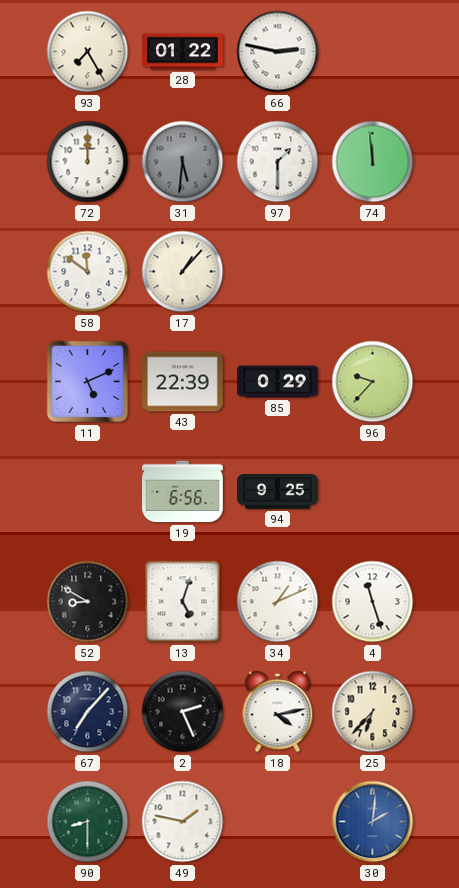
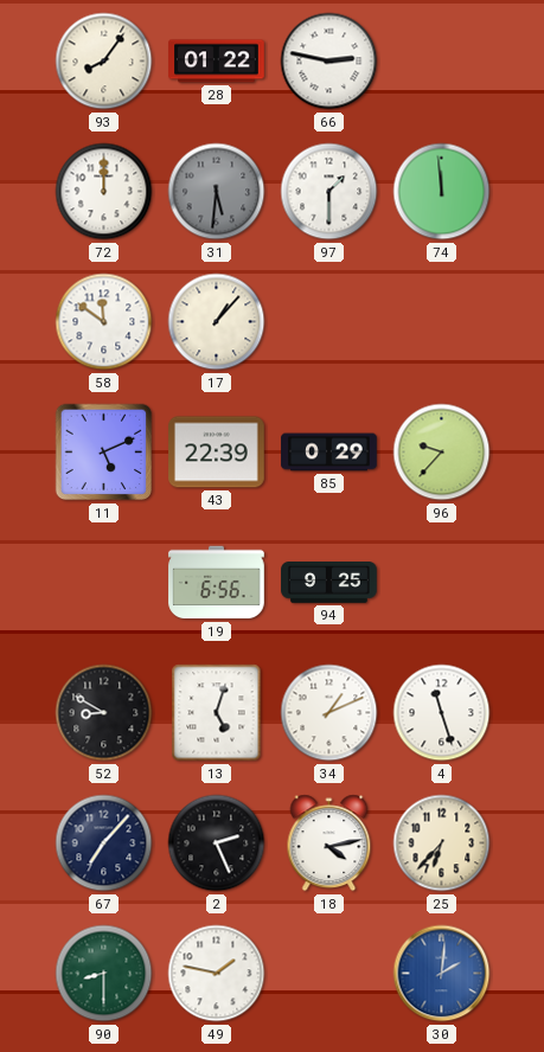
93: 7:25 -> 8:06
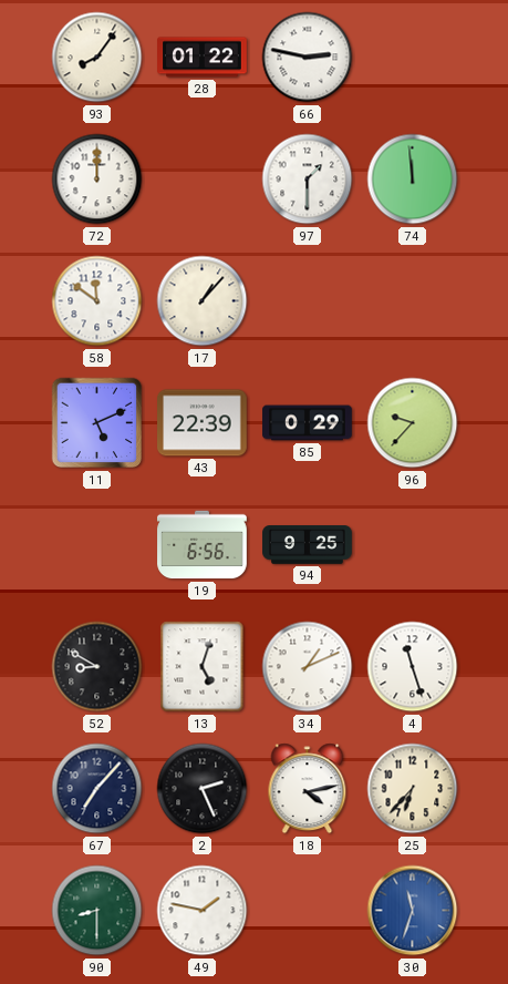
31: 5:31 -> none
30: 2:01 -> 11:33
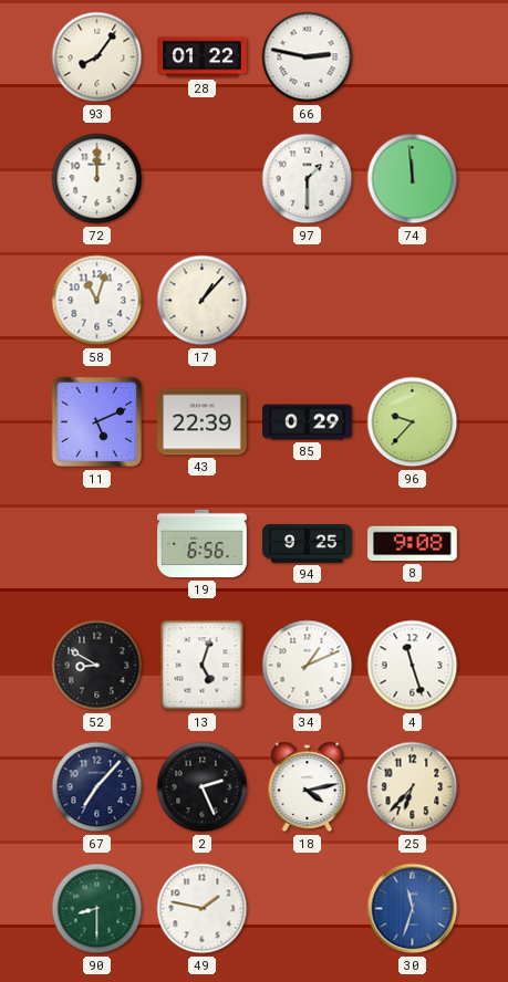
58: 11:51 -> 11:03
8: none -> 9:08
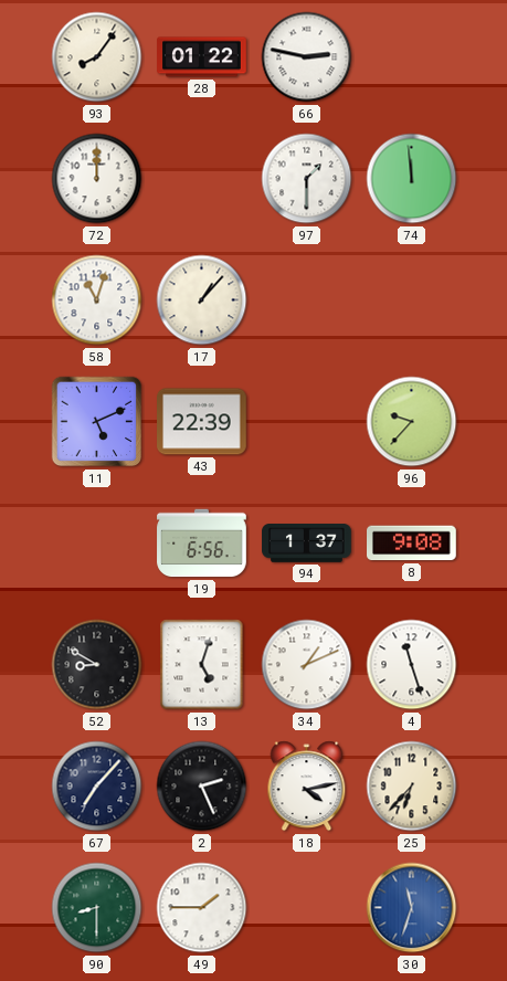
85: 0:29 -> none
94: 9:25 -> 1:37
49: 1:47 -> 1:45
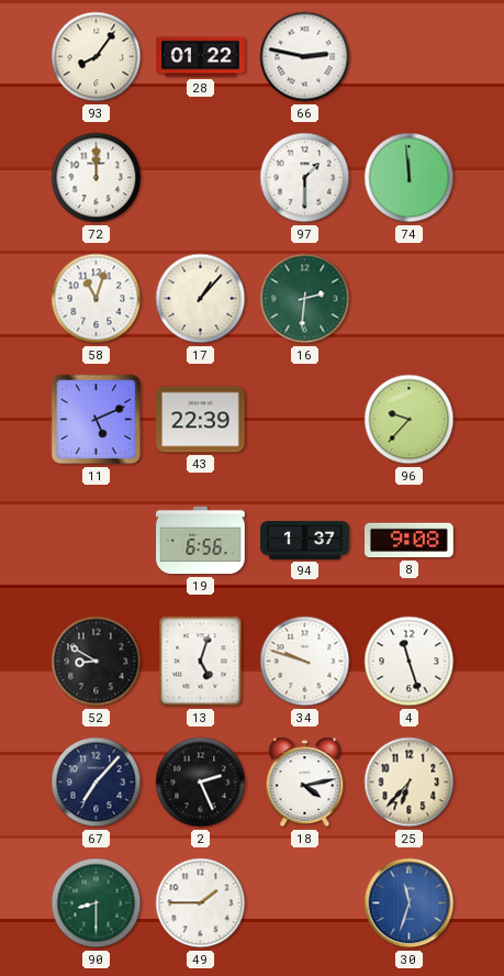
16: none -> 2:31
34: 1:11 -> 9:48
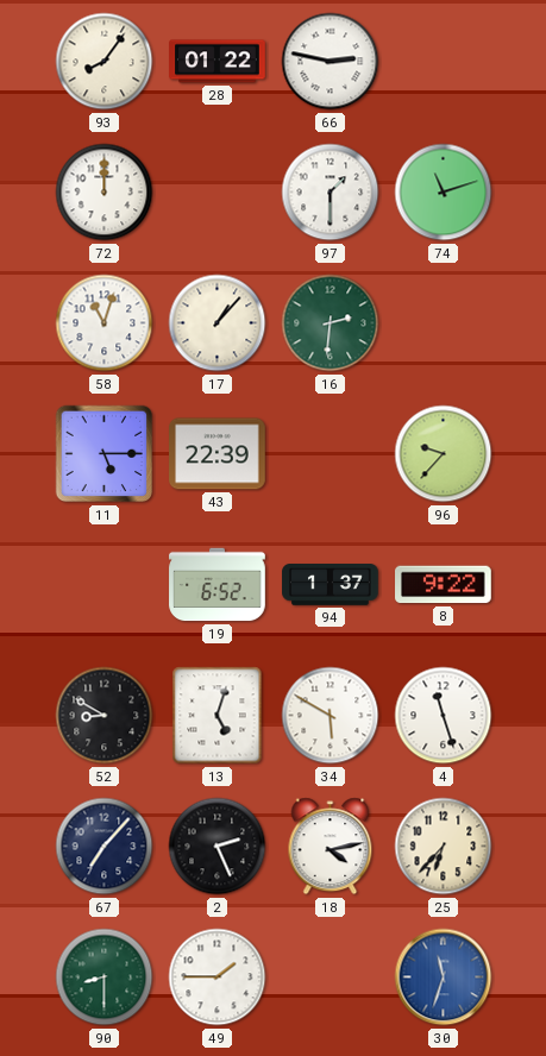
74: 11:59 -> 11:12
11: 5:11 -> 5:15
19: 6:56 -> 6:52
8: 9:08 -> 9:22
34: 9:48 -> 5:50
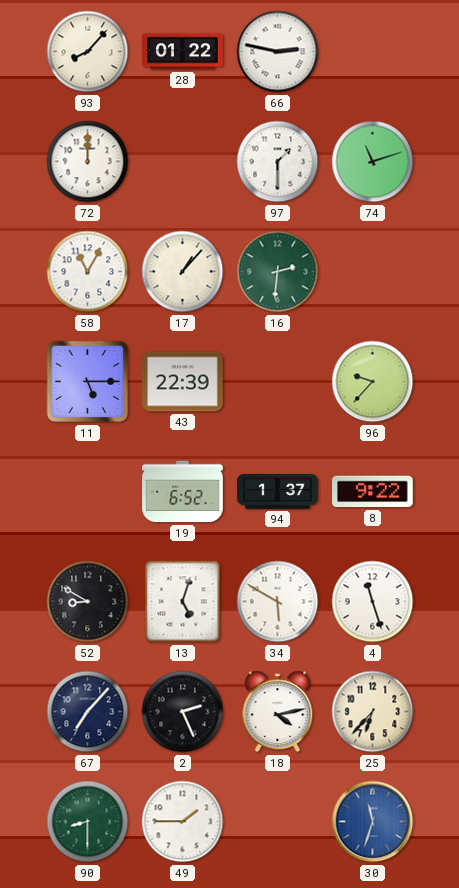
93: 8:06 -> 8:07
58: 11:03 -> 11:05
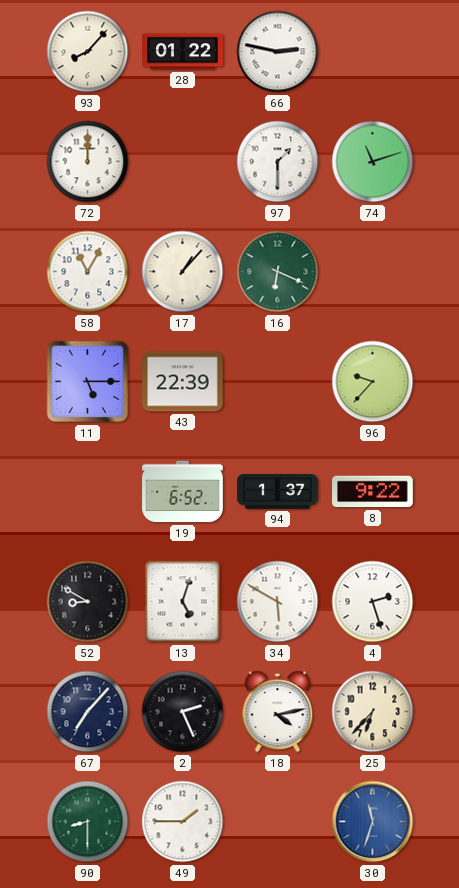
16: 2:31 -> 6:19
4: 11:27 -> 2:27
